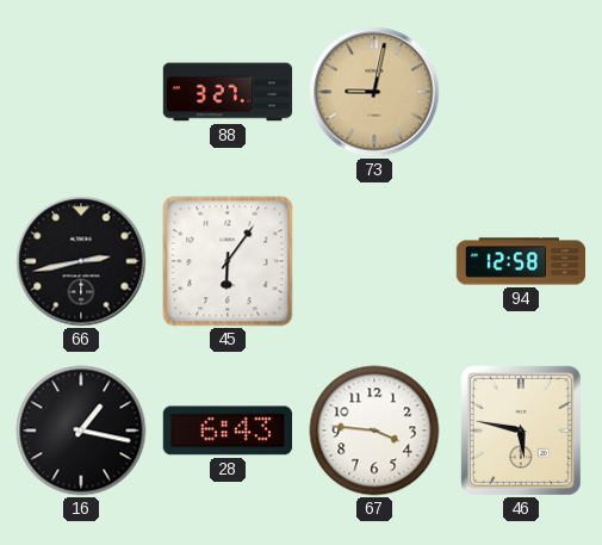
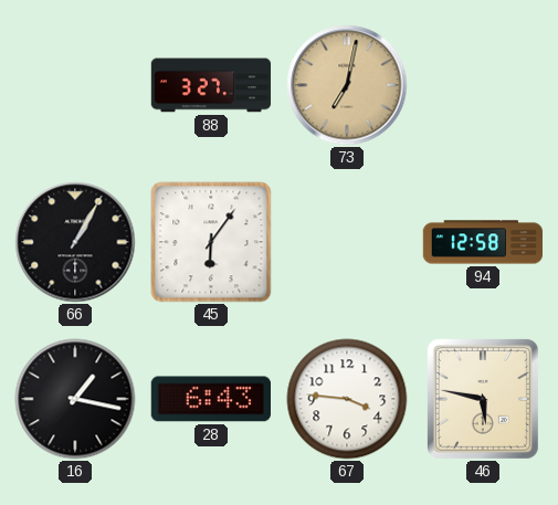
73: 9:02 -> 7:02
66: 2:43 -> 1:05
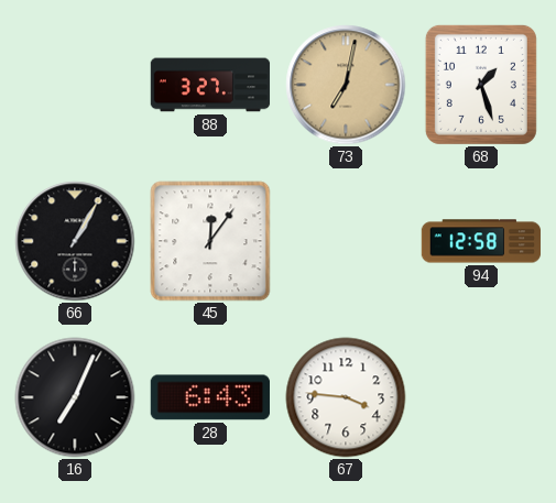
68: none -> 1:27
45: 6:06 -> 12:06
16: 1:17 -> 7:04
46: 5:47 -> none
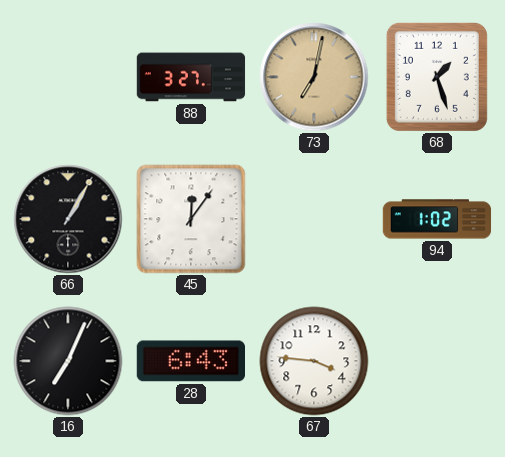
94: 12:58 -> 1:02
